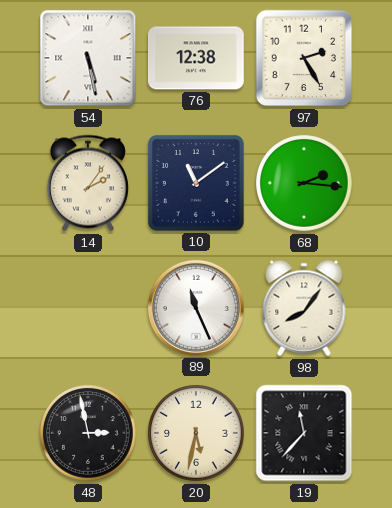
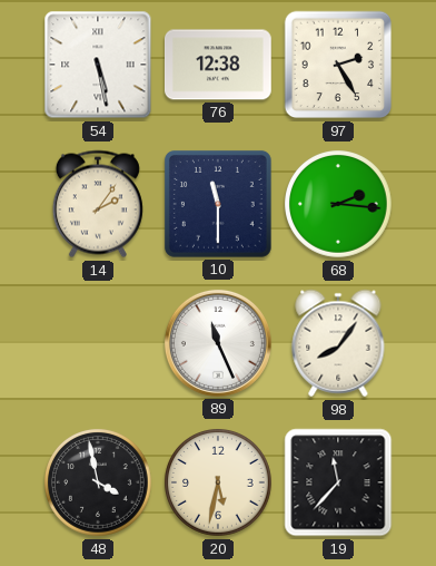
10: 11:09 -> 11:30
48: 2:58 -> 3:58
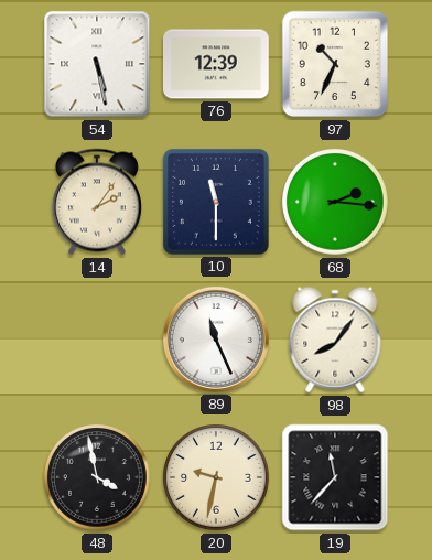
76: 12:38 -> 12:39
97: 2:25 -> 10:34
20: 5:32 -> 9:32
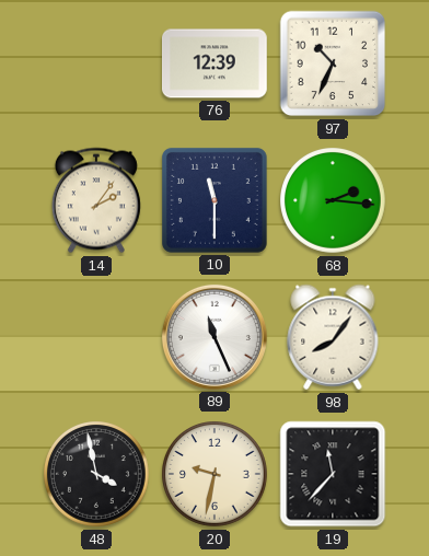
54: 5:28 -> none
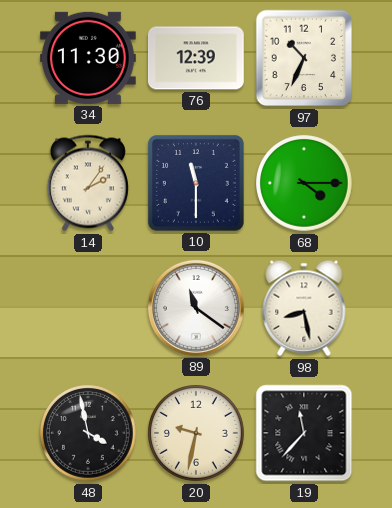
34: none -> 11:30
68: 2:16 -> 4:15
89: 11:26 -> 11:21
98: 8:06 -> 8:28
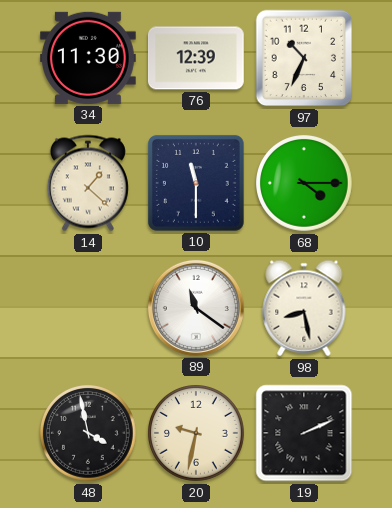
14: 2:06 -> 1:22
19: 11:37 -> 2:11
